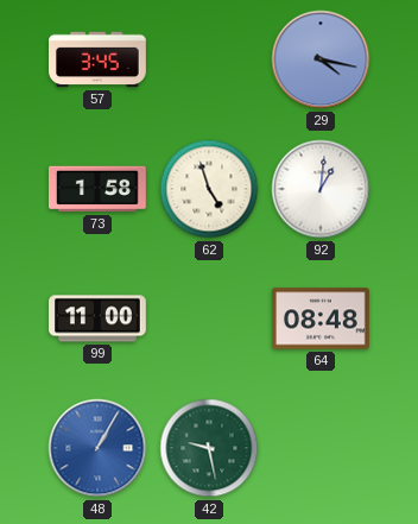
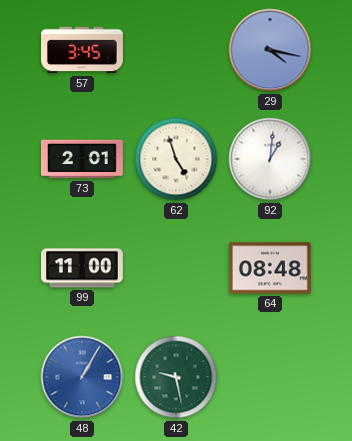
73: 1:58 -> 2:01
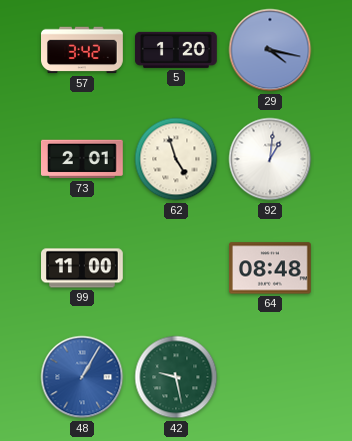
57: 3:45 -> 3:42
5: none -> 1:20
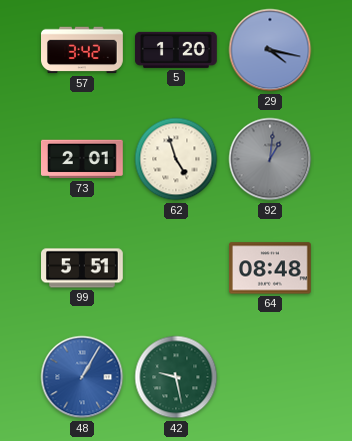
92 dial: white -> grey
99: 11:00 -> 5:51
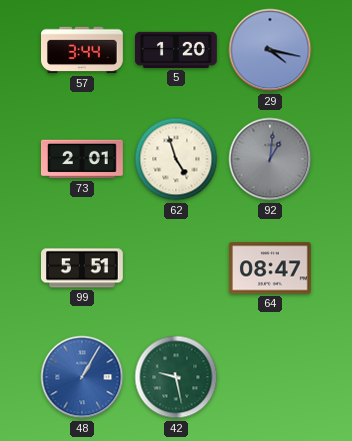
57: 3:42 -> 3:44
64: 08:48 -> 08:47
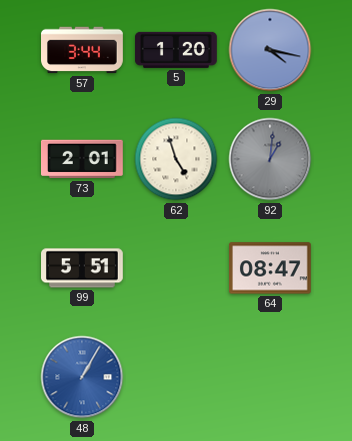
42: 9:28 -> none
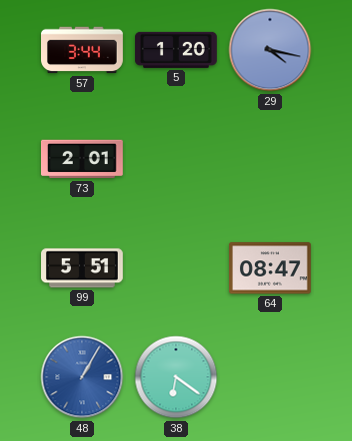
62: 4:57 -> none
92: 1:01 -> none
38: none -> 6:21
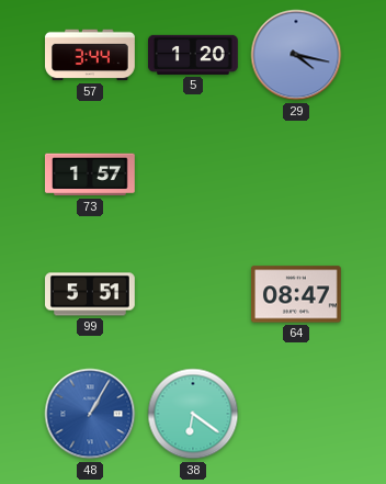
73: 2:01 -> 1:57
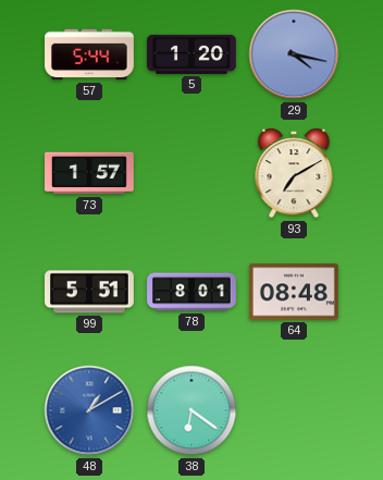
57: 3:44 -> 5:44
93: none -> 7:10
78: none -> 8:01
64: 08:47 -> 08:48
48: 1:05 -> 1:10
